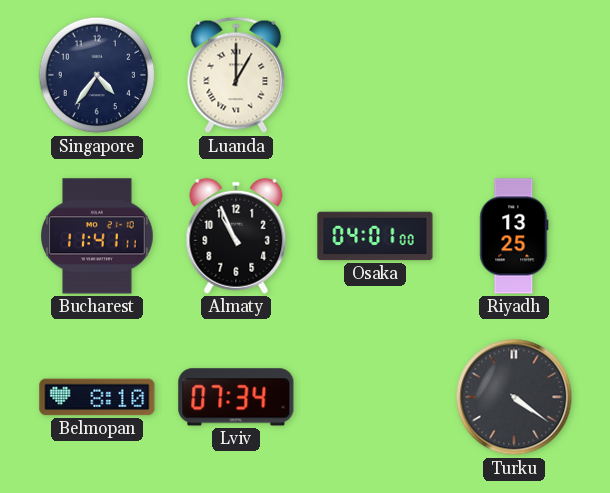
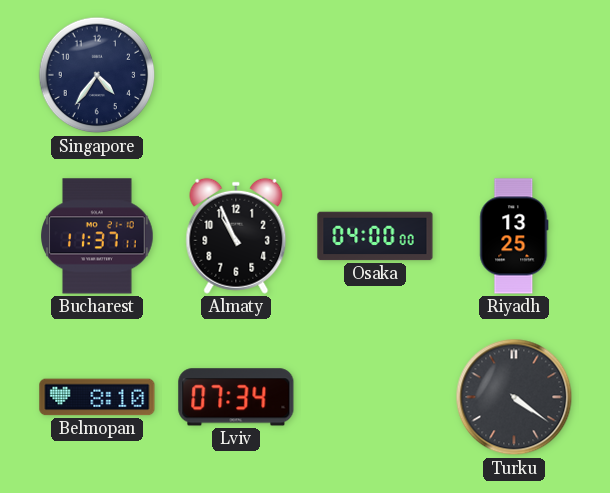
Luanda: 1:00 -> none
Bucharest: 11:41 -> 11:37
Osaka: 04:01 -> 04:00
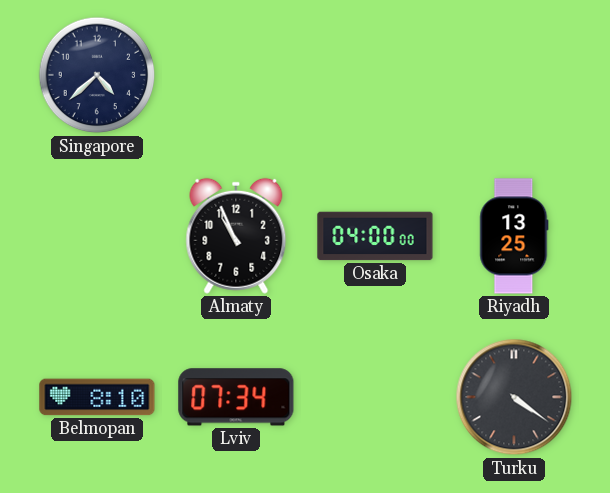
Singapore: 4:36 -> 4:38
Bucharest: 11:37 -> none
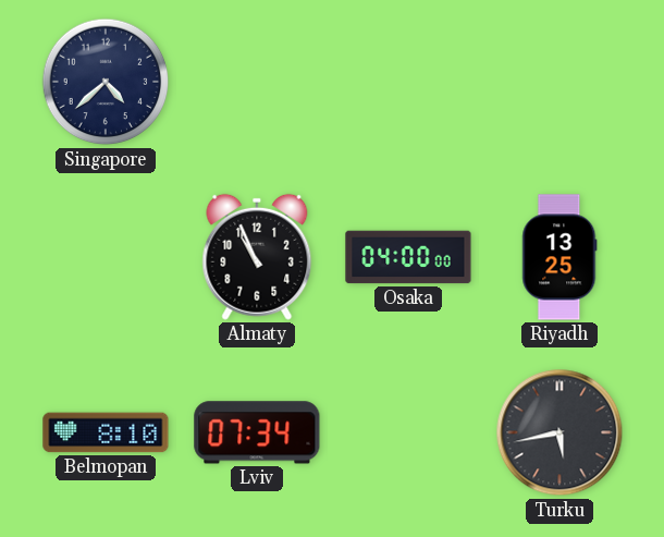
Turku: 4:21 -> 5:43
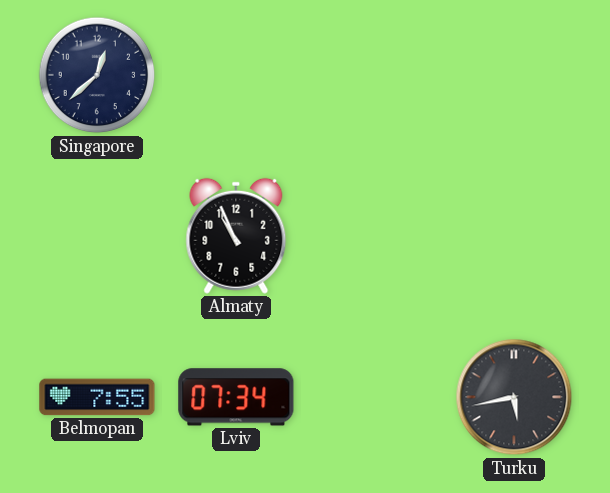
Singapore: 4:38 -> 12:38
Osaka: 04:00 -> none
Riyadh: 13:25 -> none
Belmopan: 8:10 -> 7:55
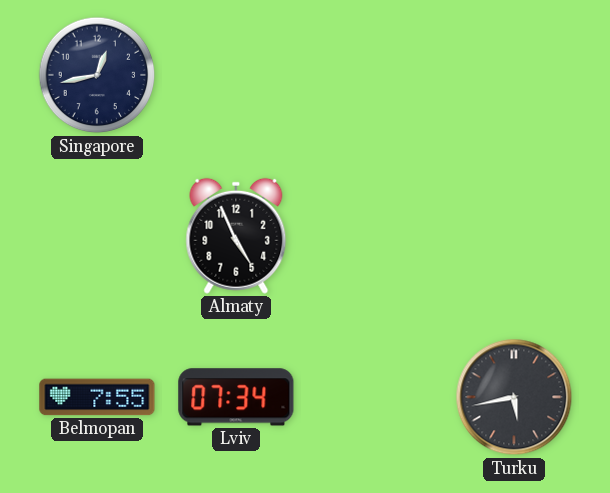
Singapore: 12:38 -> 12:43
Almaty: 10:56 -> 4:56
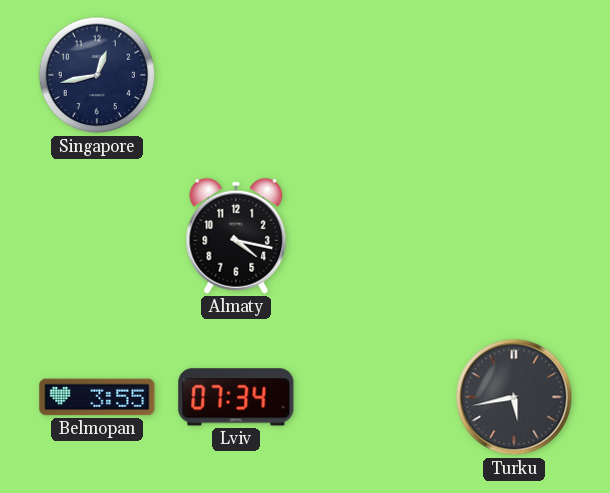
Almaty: 4:56 -> 4:17
Belmopan: 7:55 -> 3:55
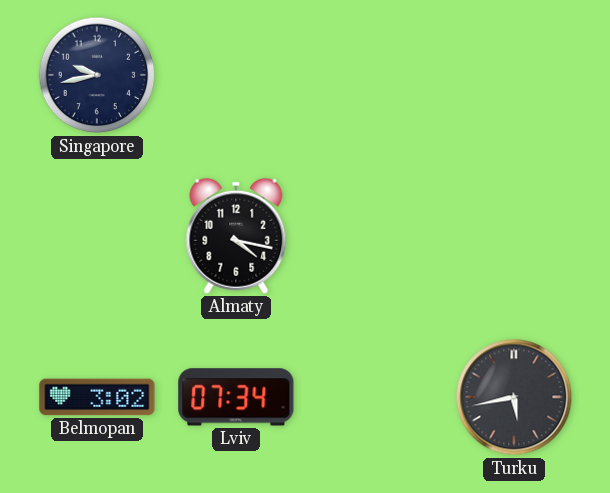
Singapore: 12:43 -> 9:43
Belmopan: 3:55 -> 3:02
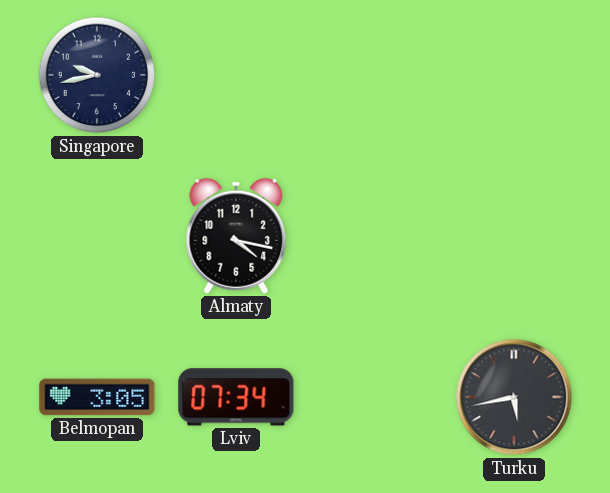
Belmopan: 3:02 -> 3:05
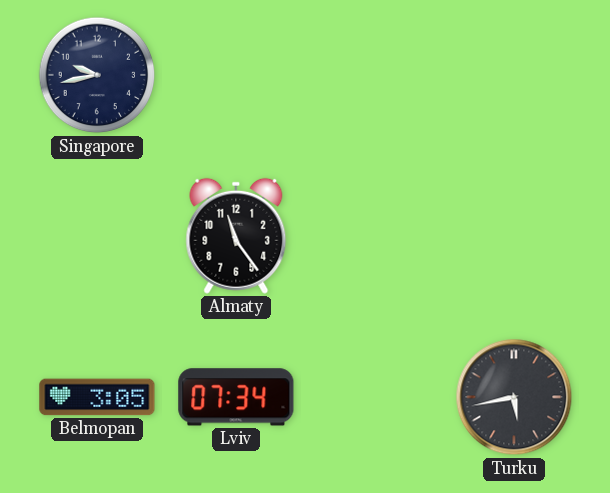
Almaty: 4:17 -> 11:24
